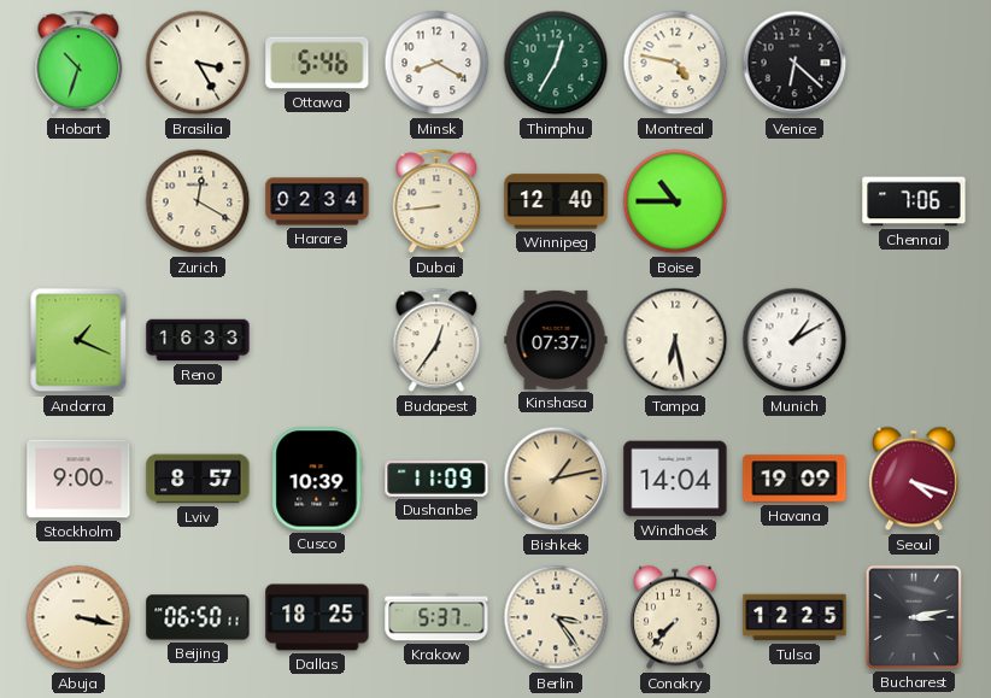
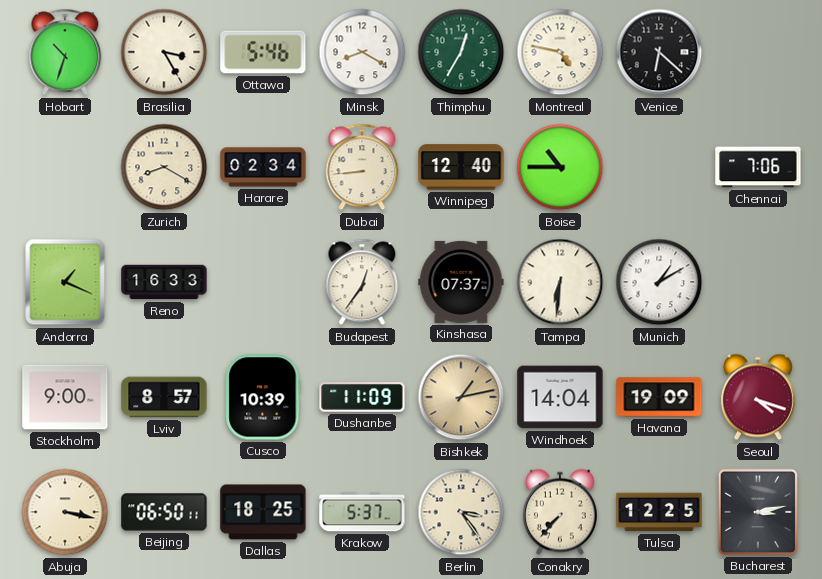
Zurich: 12:20 -> 8:20
Tampa: 6:28 -> 6:31
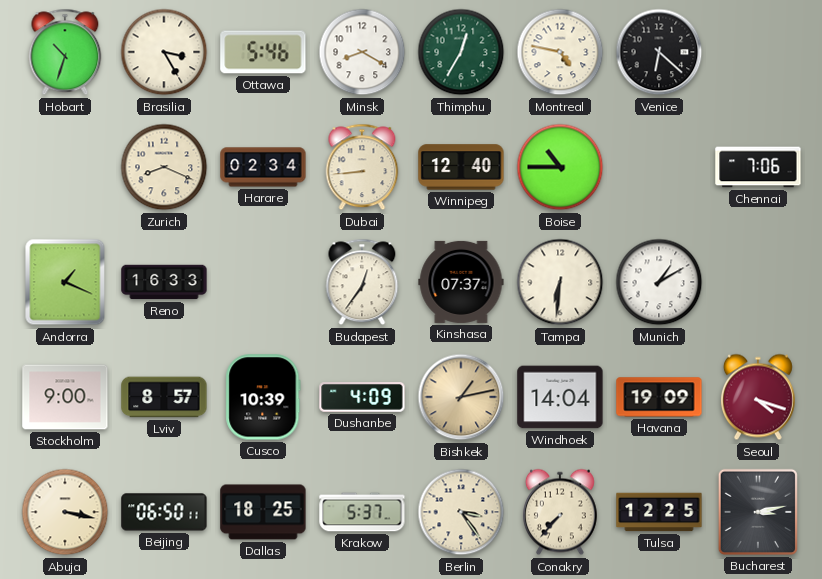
Zurich: 8:20 -> 8:19
Dushanbe: 11:09 -> 4:09
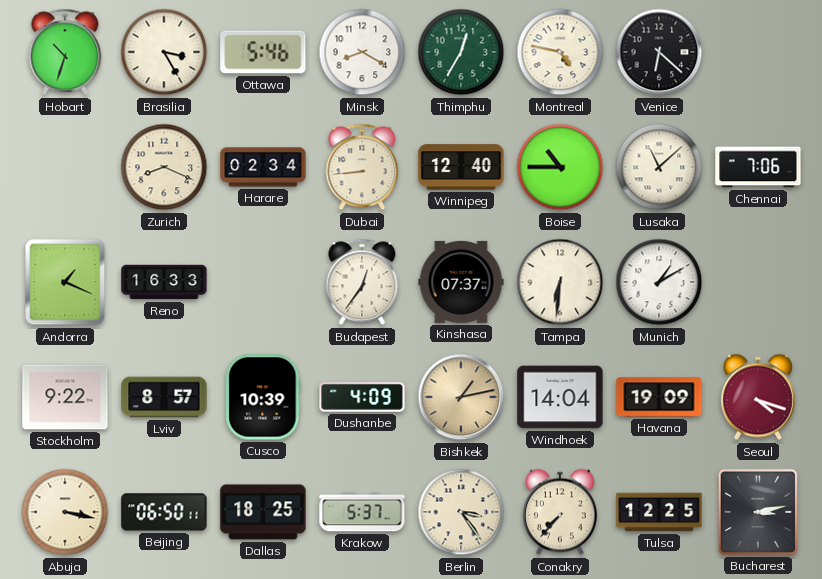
Lusaka: none -> 11:08
Stockholm: 9:00 -> 9:22
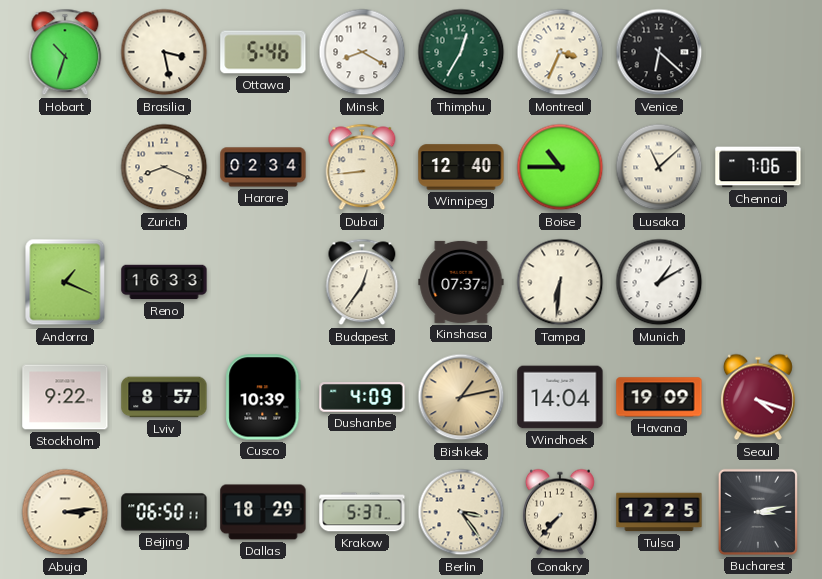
Brasilia: 3:25 -> 3:28
Montreal: 4:47 -> 3:34
Abuja: 3:17 -> 3:14
Dallas: 18:25 -> 18:29
